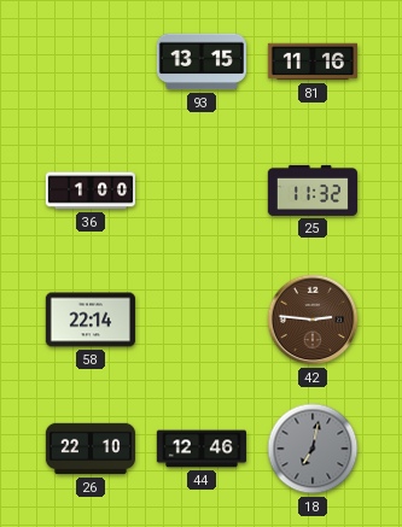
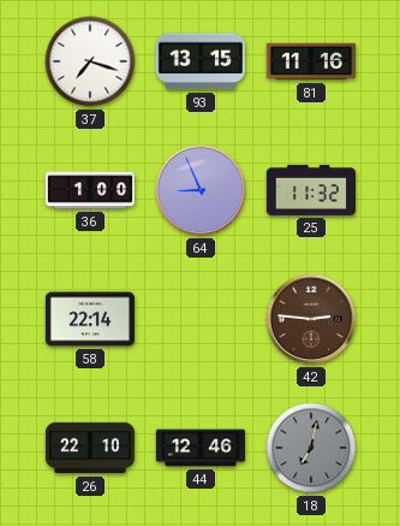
37: none -> 7:18
64: none -> 8:56
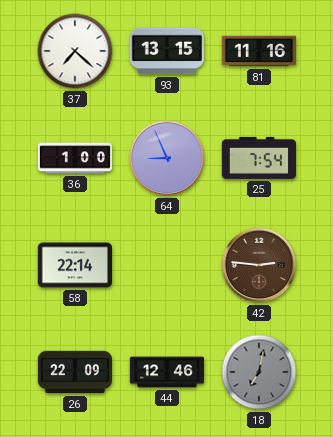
37: 7:18 -> 7:22
25: 11:32 -> 7:54
26: 22:10 -> 22:09
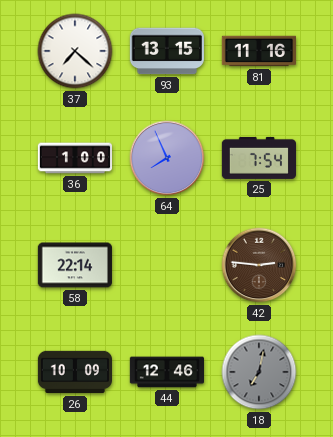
64: 8:56 -> 7:56
26: 22:09 -> 10:09
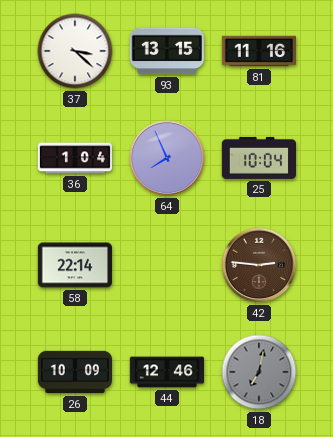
37: 7:22 -> 3:22
36: 1:00 -> 1:04
25: 7:54 -> 10:04
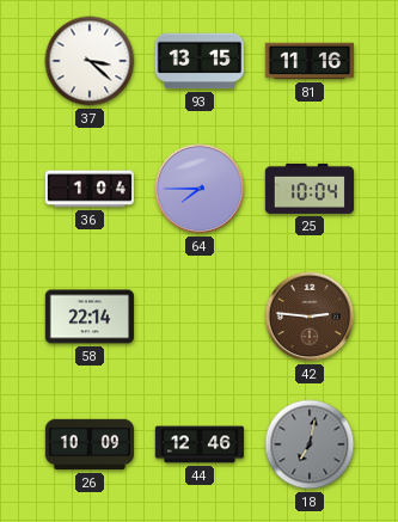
64: 7:56 -> 7:45
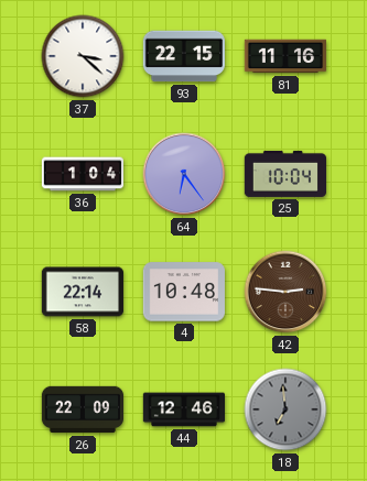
93: 13:15 -> 22:15
64: 7:45 -> 6:24
4: none -> 10:48
26: 10:09 -> 22:09
18: 7:02 -> 6:59
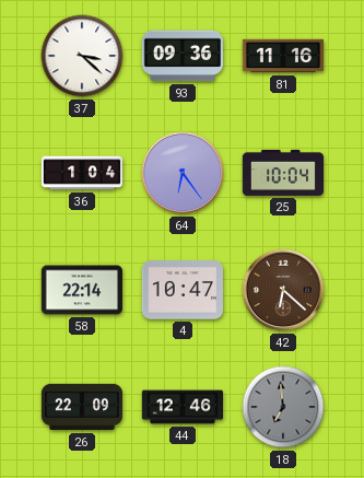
93: 22:15 -> 09:36
4: 10:48 -> 10:47
42: 2:46 -> 6:22
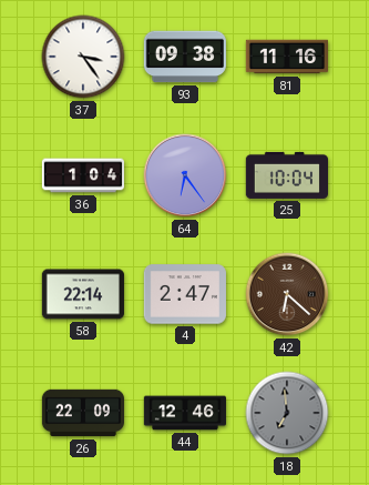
37: 3:22 -> 3:24
93: 09:36 -> 09:38
4: 10:47 -> 2:47
